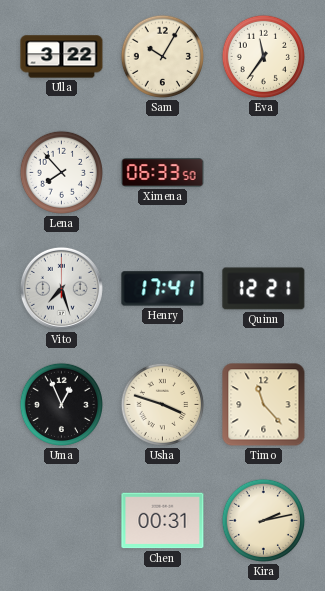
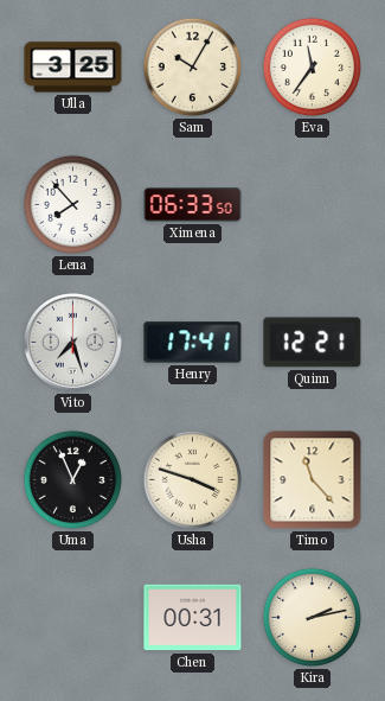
Ulla: 3:22 -> 3:25
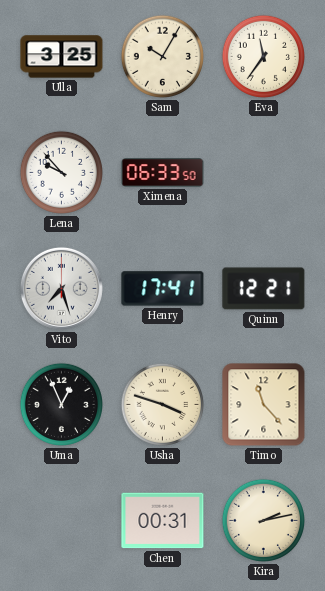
Lena: 7:53 -> 9:53
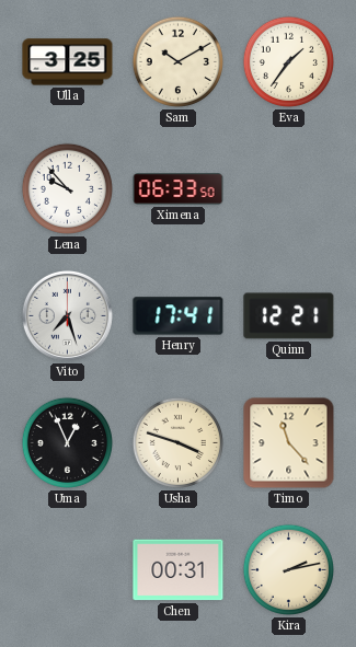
Sam: 10:05 -> 10:10
Eva: 11:36 -> 1:36
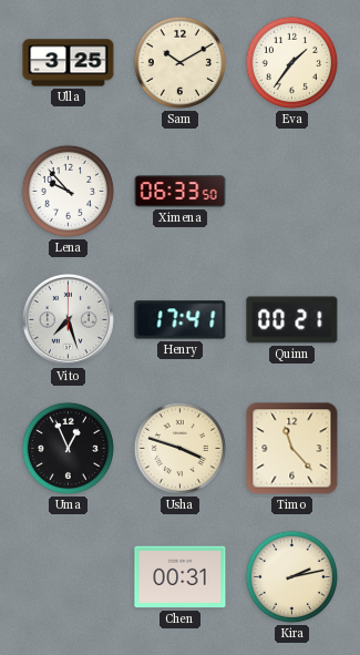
Quinn: 12:21 -> 00:21
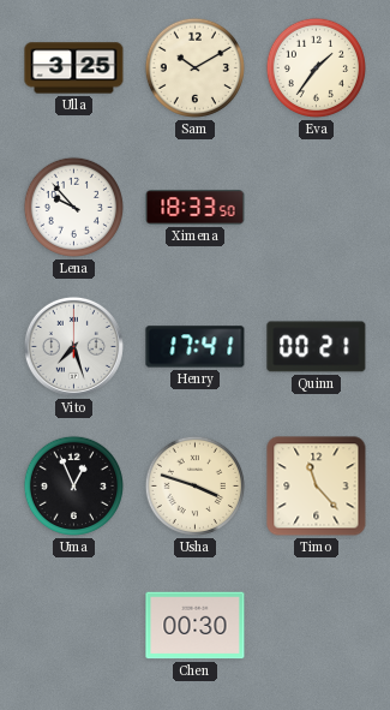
Ximena: 06:33 -> 18:33
Chen: 00:31 -> 00:30
Kira: 2:13 -> none
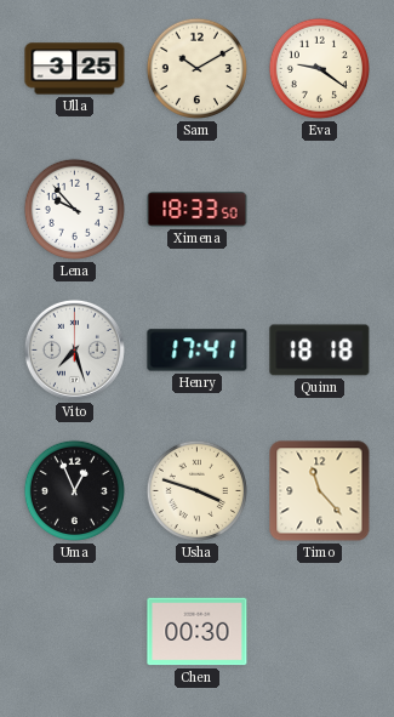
Eva: 1:36 -> 9:21
Quinn: 00:21 -> 18:18
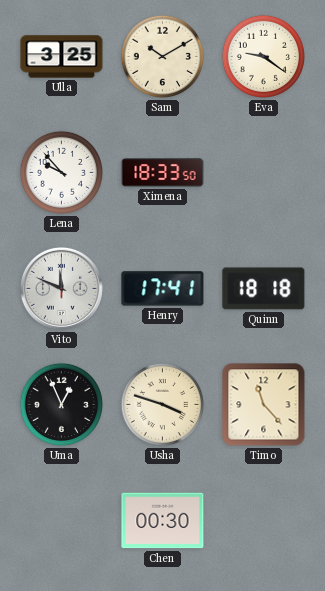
Vito: 7:27 -> 11:49
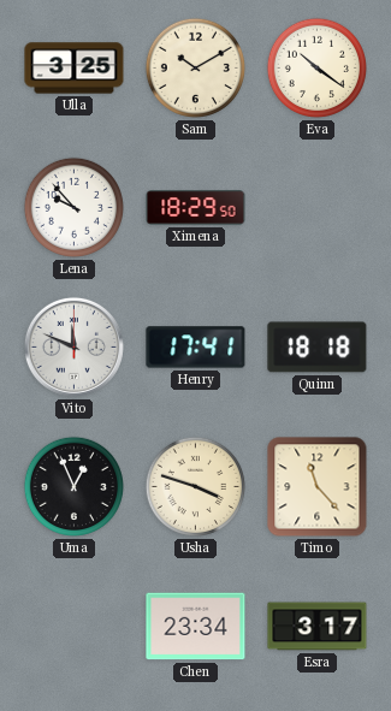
Eva: 9:21 -> 10:21
Ximena: 18:33 -> 18:29
Chen: 00:30 -> 23:34
Esra: none -> 3:17
